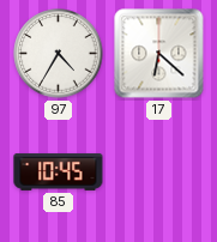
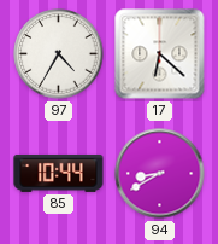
85: 10:45 -> 10:44
94: none -> 8:40
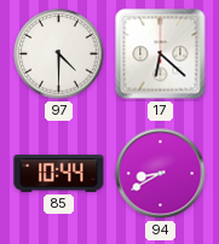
97: 4:35 -> 4:30
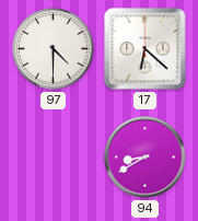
85: 10:44 -> none
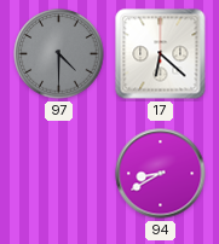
97 dial: white -> grey
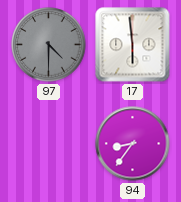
17: 6:22 -> 5:59
94: 8:40 -> 8:36
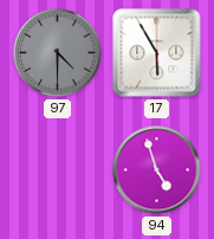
17: 5:59 -> 5:55
94: 8:36 -> 4:57
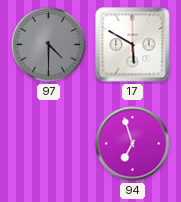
17: 5:55 -> 5:50
94: 4:57 -> 6:57
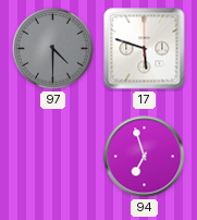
17: 5:50 -> 5:48
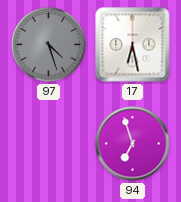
97: 4:30 -> 4:27
17: 5:48 -> 6:28
